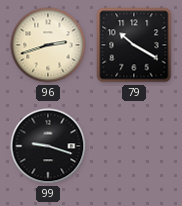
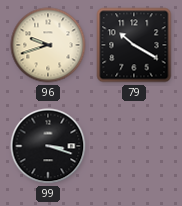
96: 2:42 -> 9:42
99: 9:18 -> 3:18
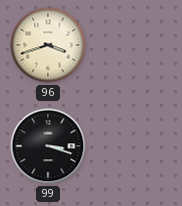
96: 9:42 -> 3:42
79: 10:20 -> none
